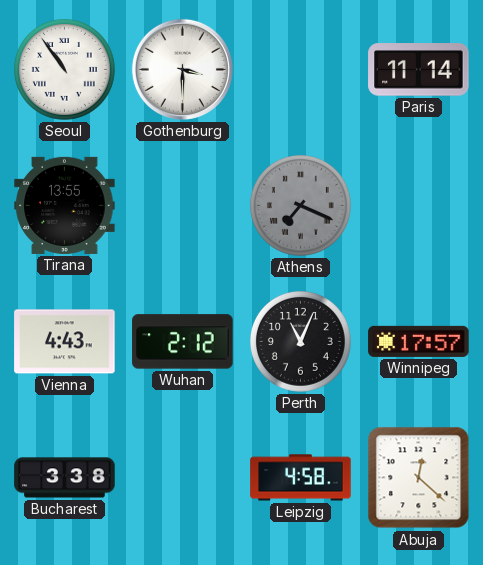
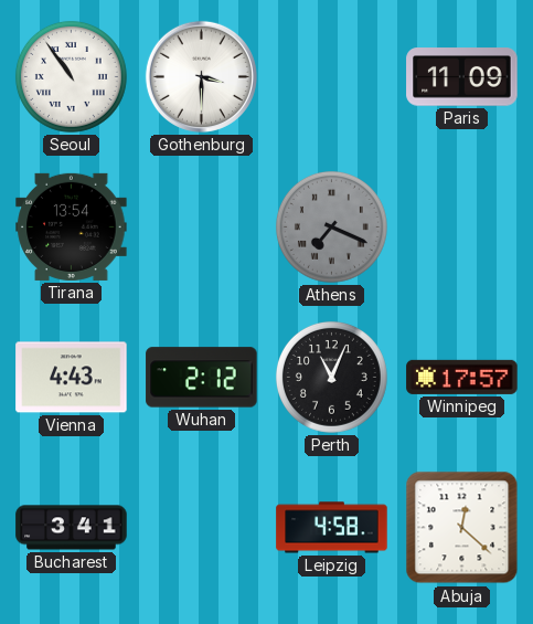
Paris: 11:14 -> 11:09
Tirana: 13:55 -> 13:54
Bucharest: 3:38 -> 3:41
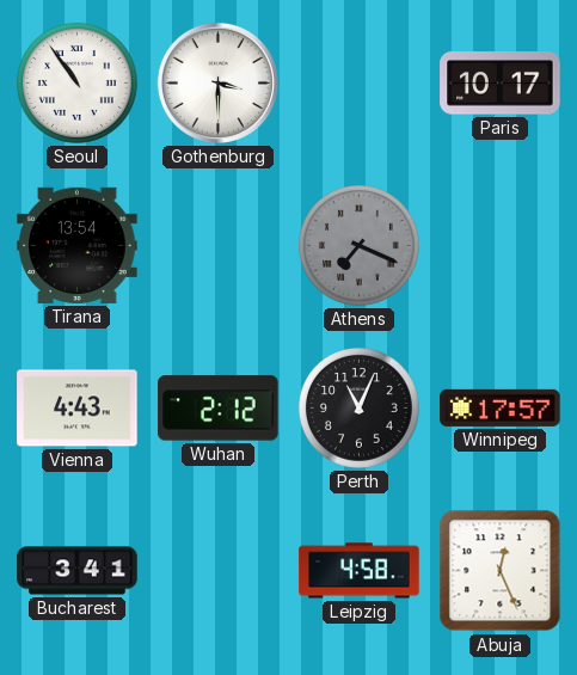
Paris: 11:09 -> 10:17
Abuja: 12:22 -> 12:26
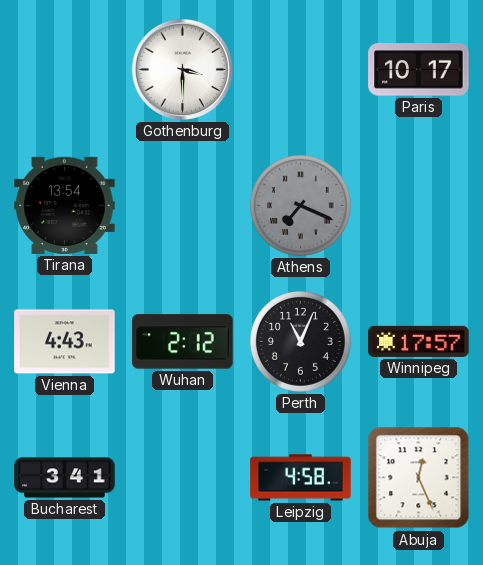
Seoul: 10:54 -> none
